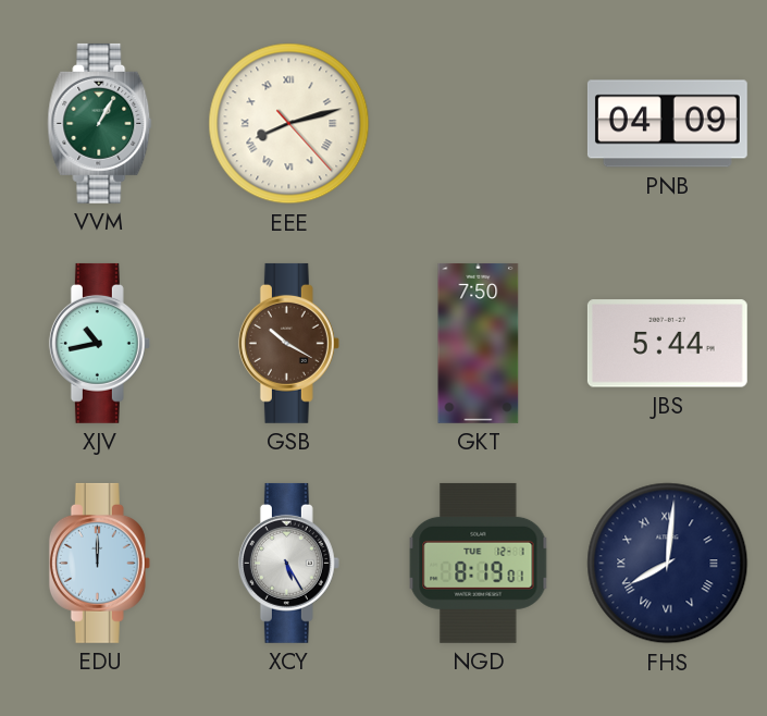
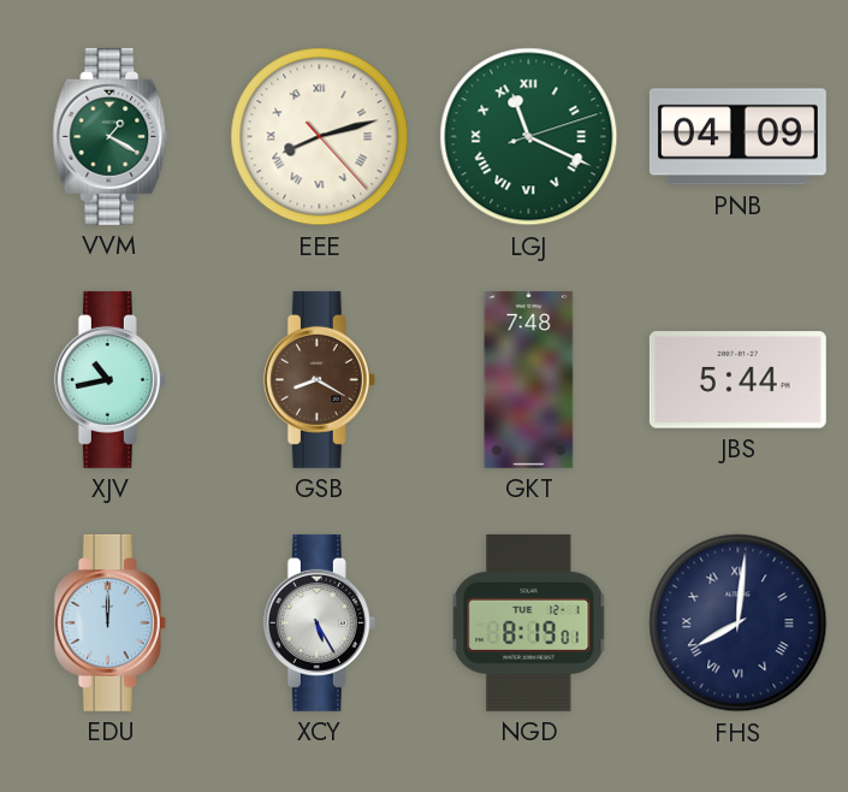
VVM: 1:05 -> 1:20
LGJ: none -> 11:19
GSB: 10:20 -> 8:20
GKT: 7:50 -> 7:48
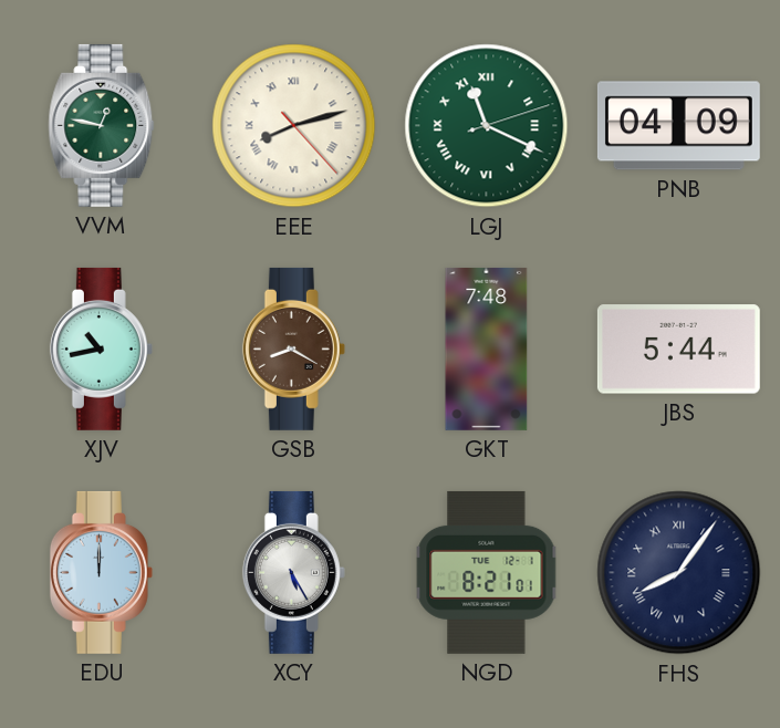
VVM: 1:20 -> 12:47
NGD: 8:19 -> 8:21
FHS: 8:01 -> 8:06
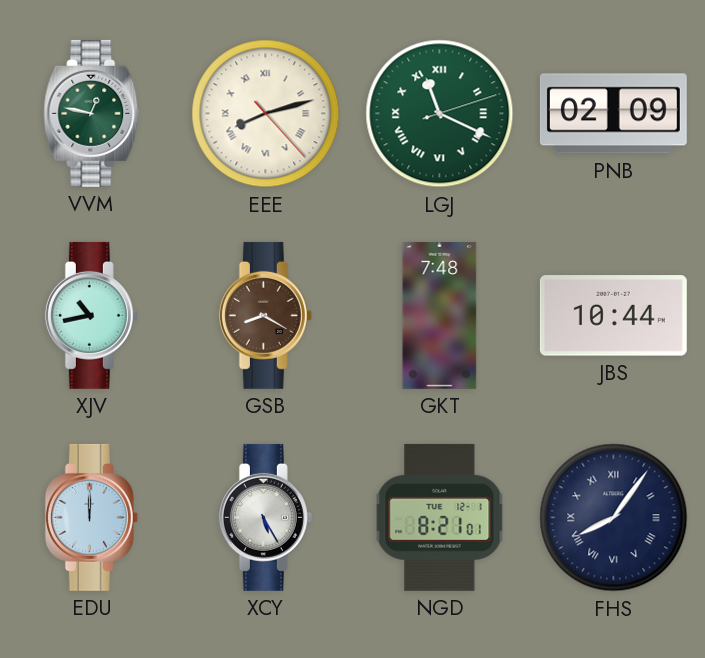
PNB: 04:09 -> 02:09
JBS: 5:44 -> 10:44
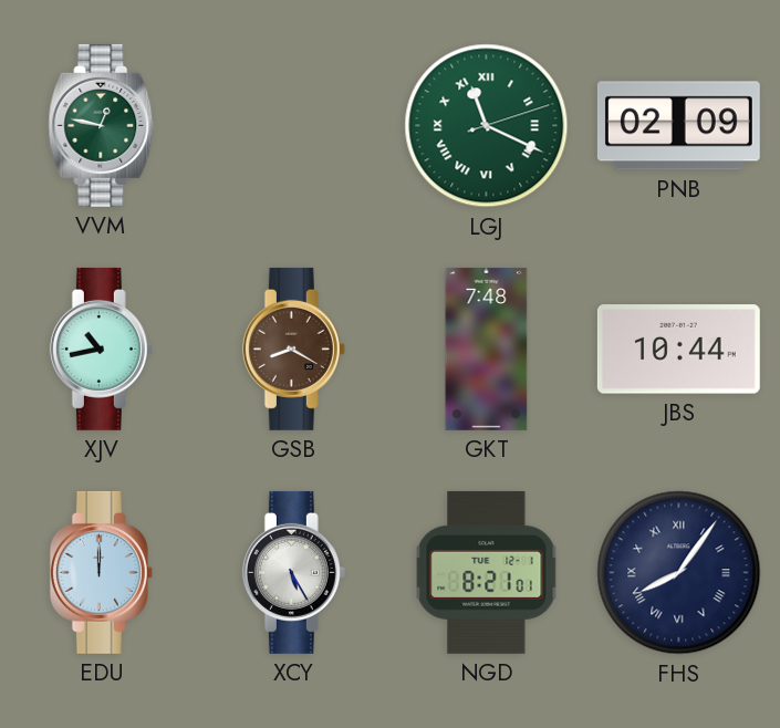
EEE: 8:12 -> none
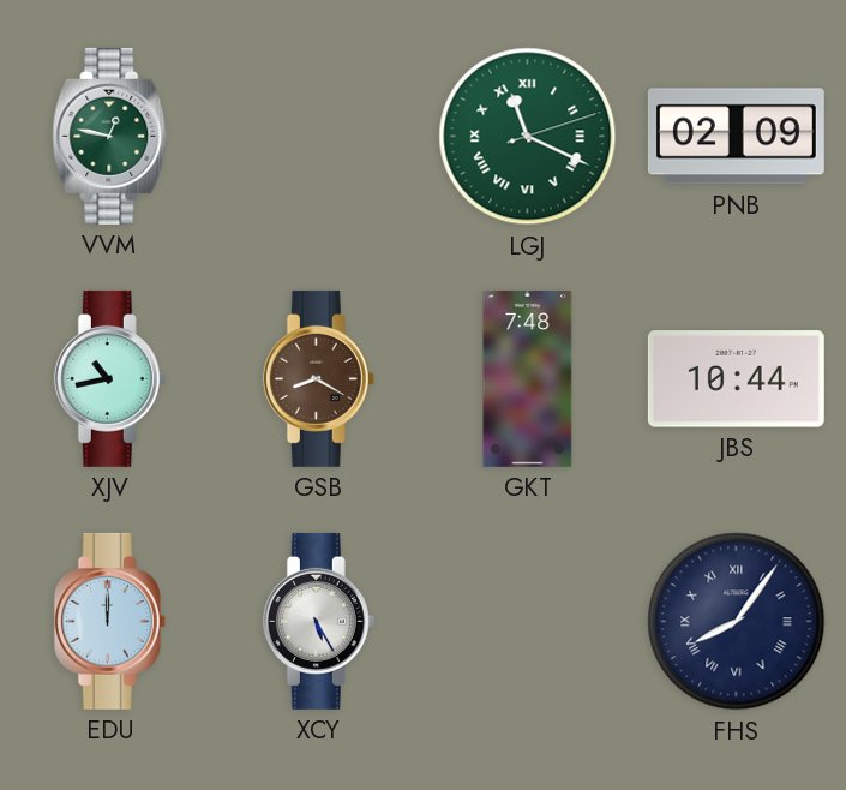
NGD: 8:21 -> none
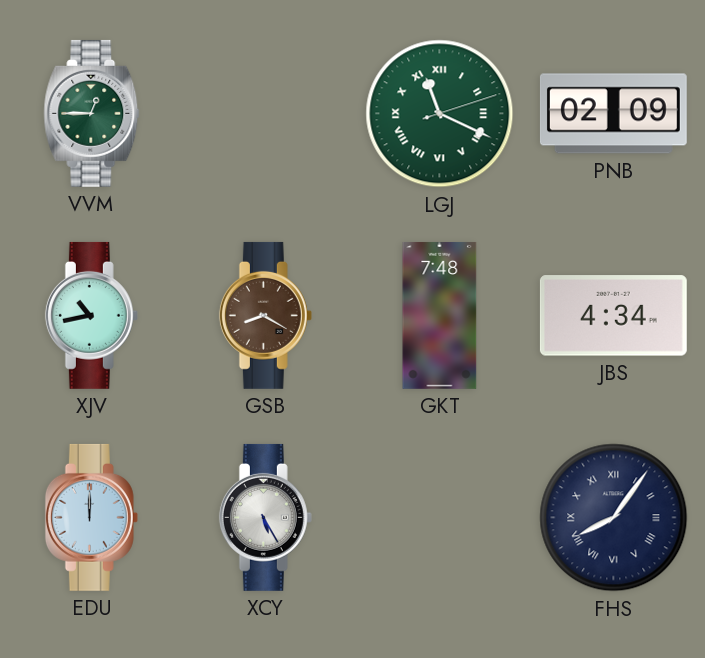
VVM: 12:47 -> 12:45
JBS: 10:44 -> 4:34
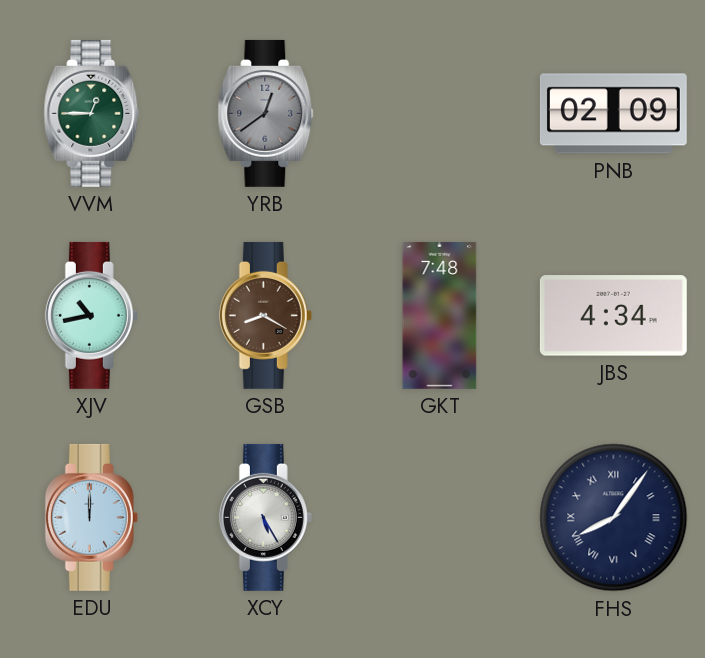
YRB: none -> 12:39
LGJ: 11:19 -> none
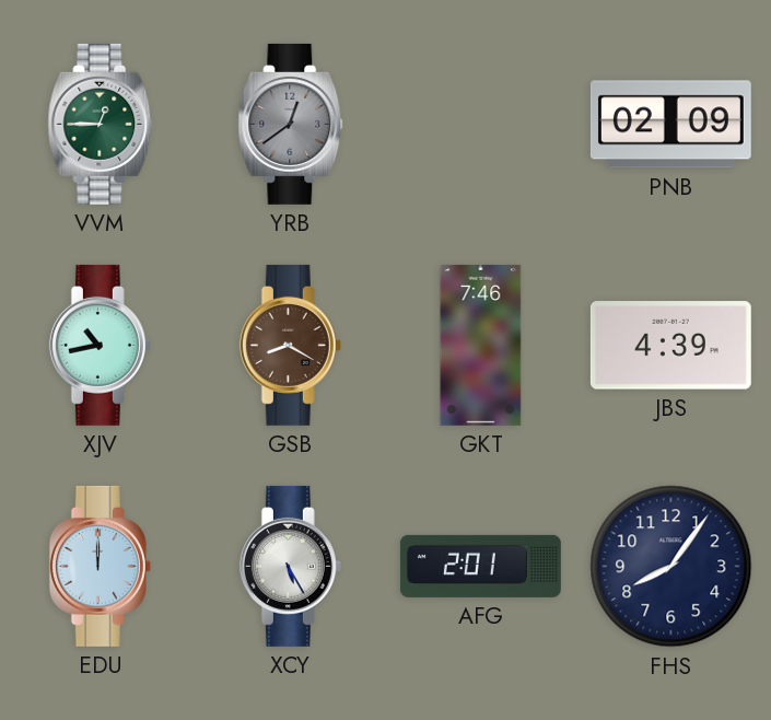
GKT: 7:48 -> 7:46
JBS: 4:34 -> 4:39
AFG: none -> 2:01
FHS numerals: Roman -> Arabic
